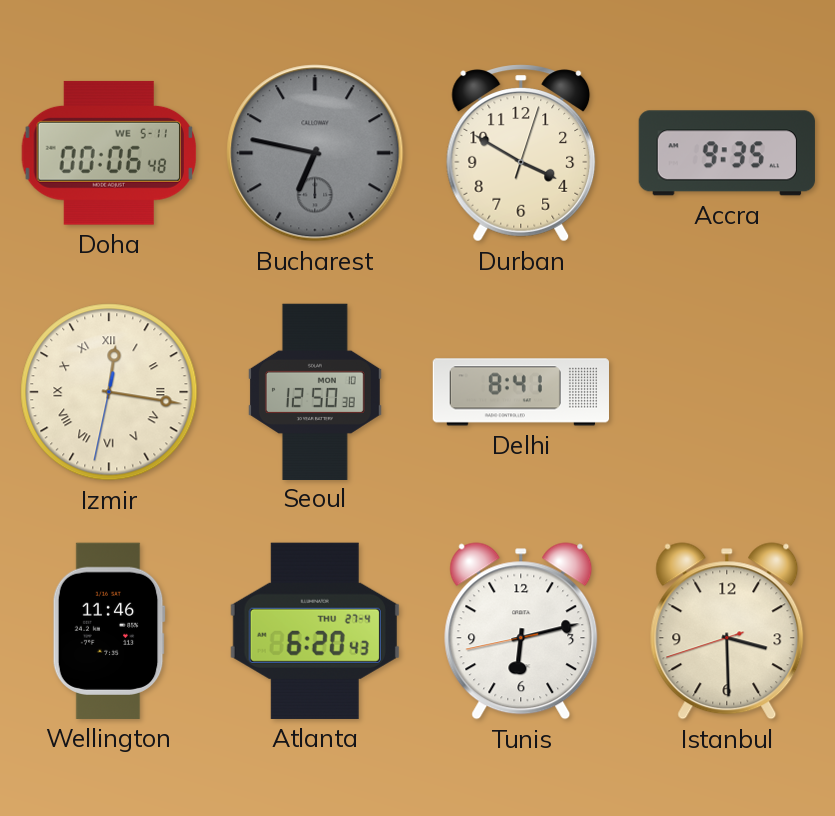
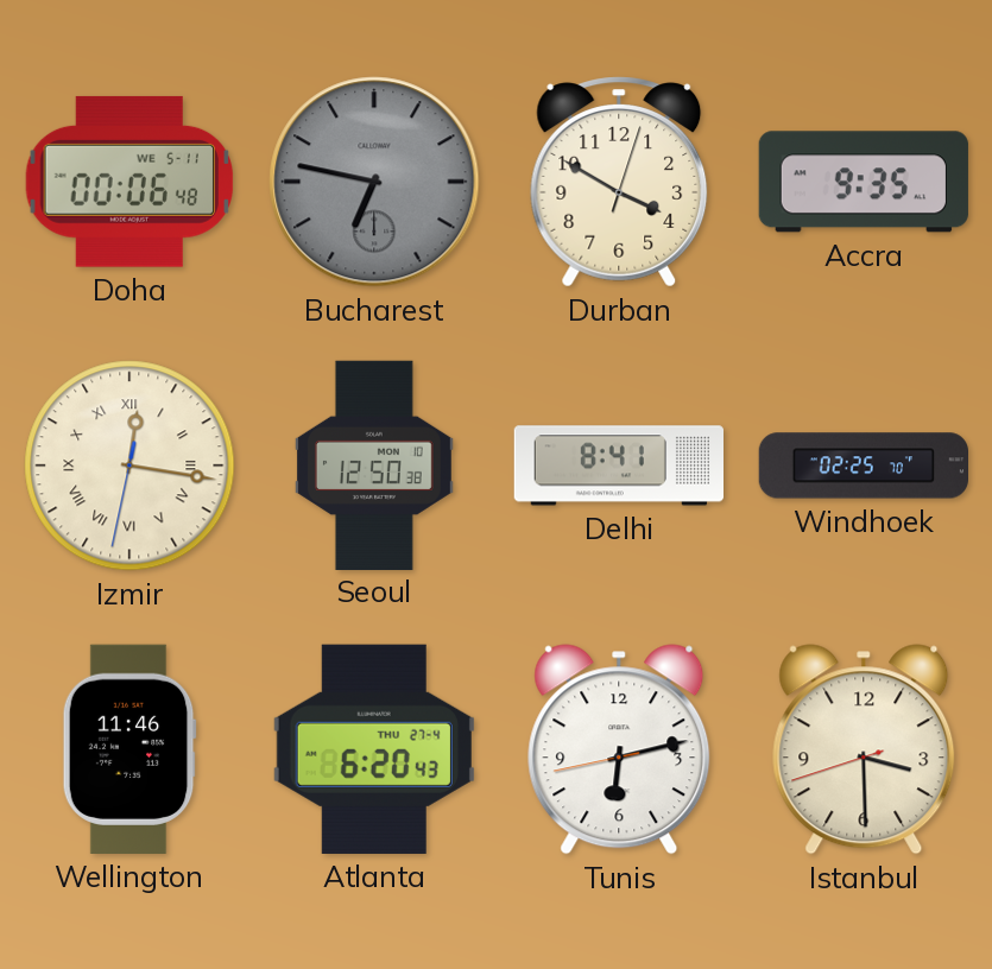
Windhoek: none -> 02:25
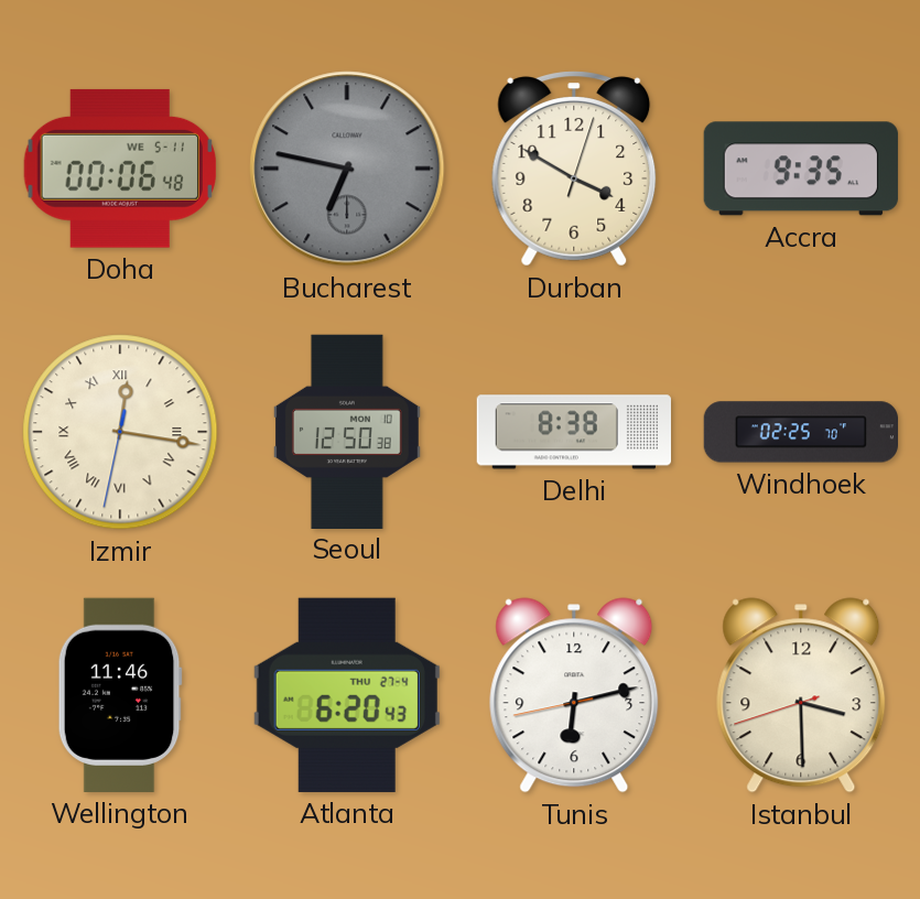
Delhi: 8:41 -> 8:38
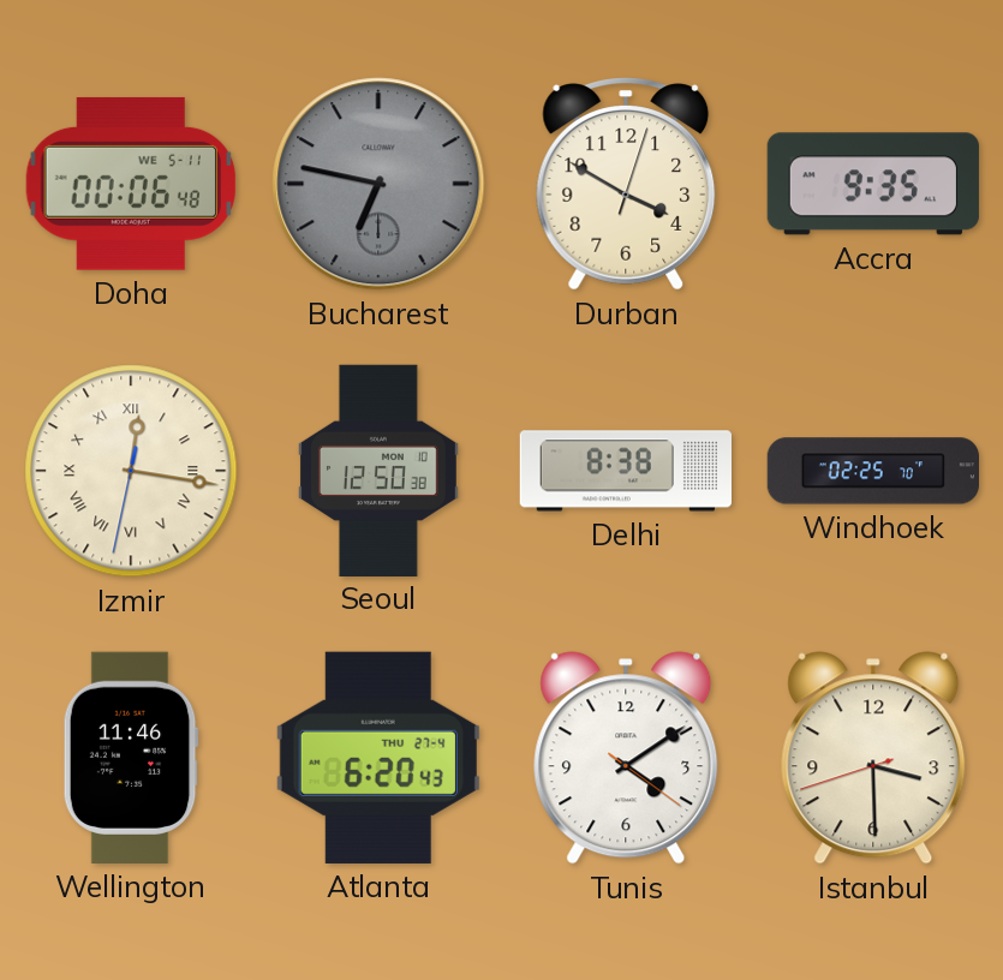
Tunis: 6:12 -> 4:09
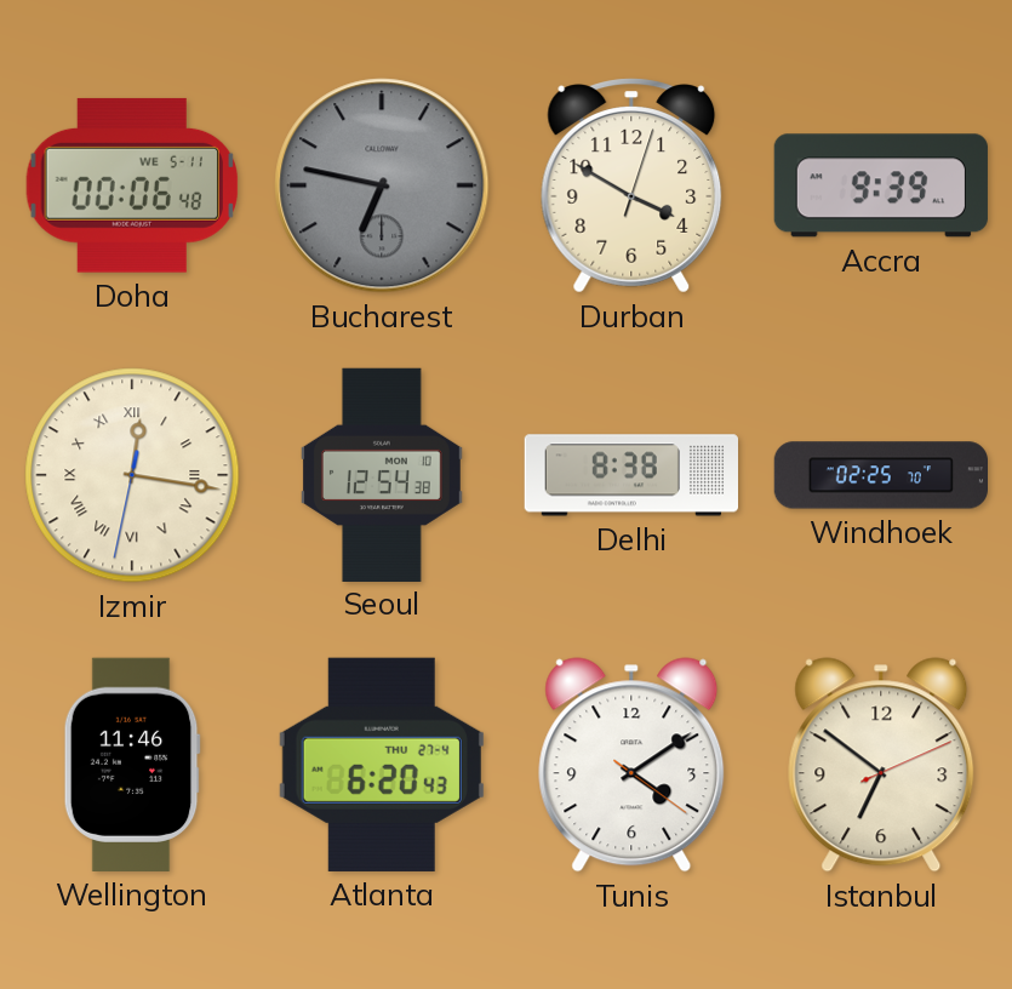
Accra: 9:35 -> 9:39
Seoul: 12:50 -> 12:54
Istanbul: 3:29 -> 6:51
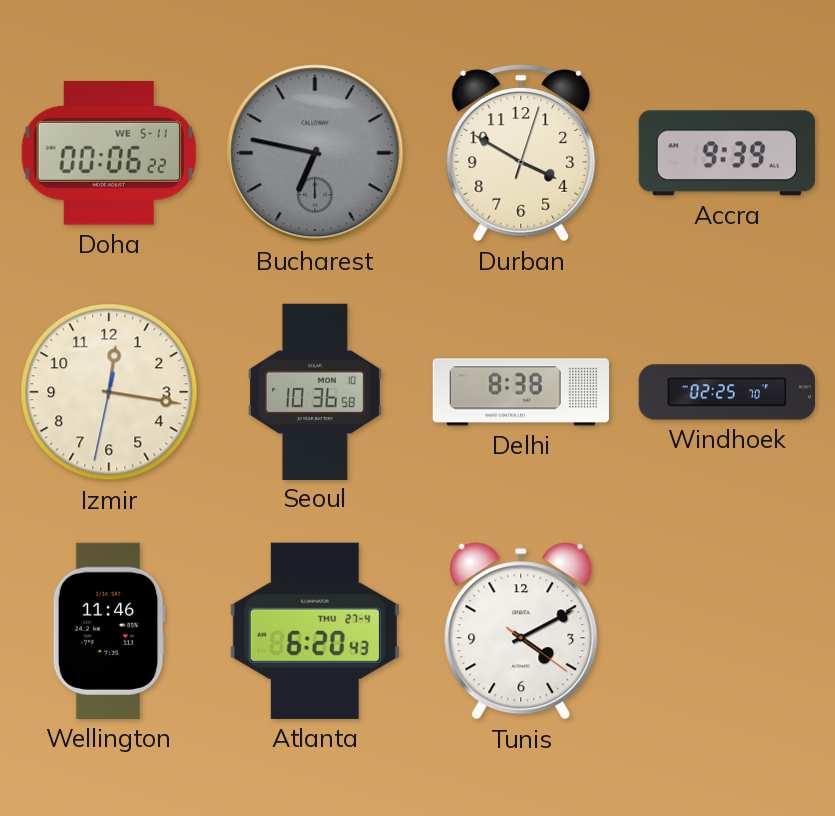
Doha: 00:06:48 -> 00:06:22
Izmir numerals: Roman -> Arabic
Seoul: 12:54 -> 10:36
Tunis: 4:09 -> 4:10
Istanbul: 6:51 -> none
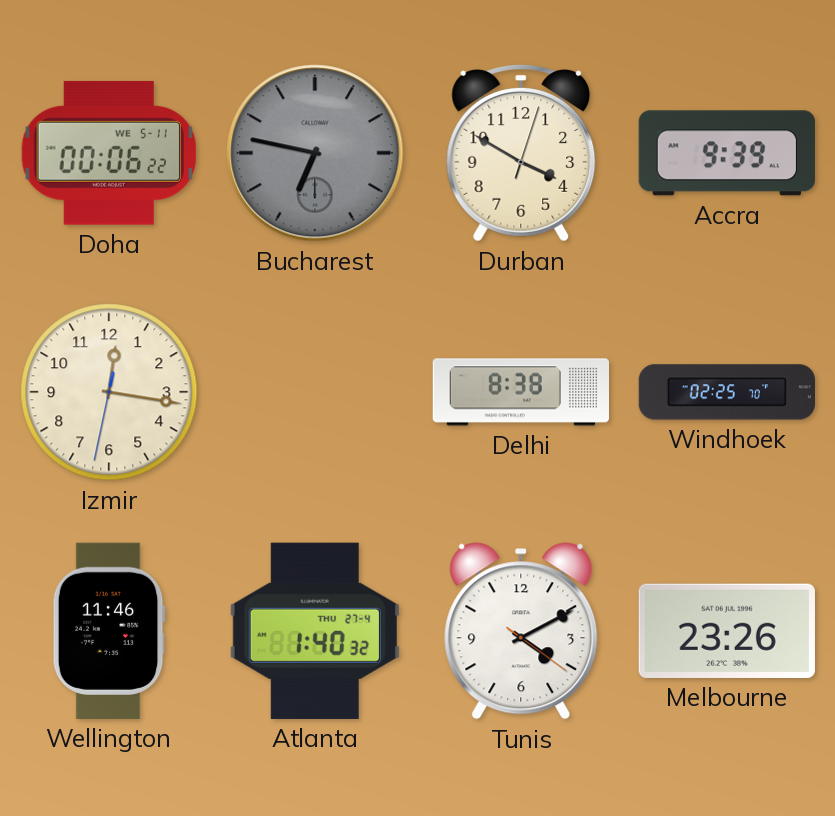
Seoul: 10:36 -> none
Atlanta: 6:20 -> 1:40
Melbourne: none -> 23:26
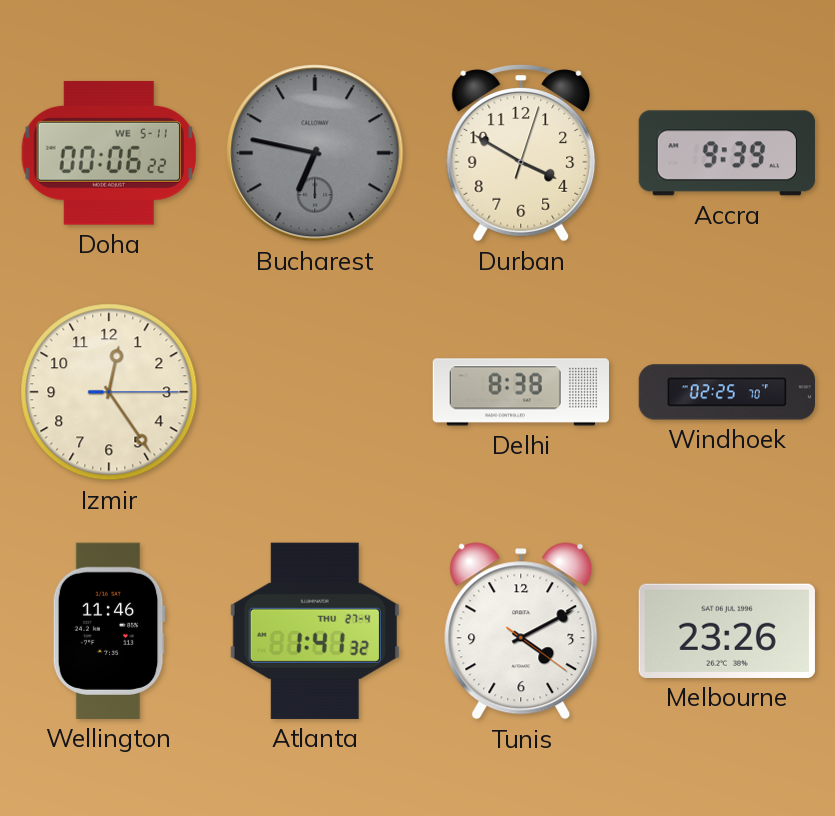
Izmir: 12:16 -> 12:24
Atlanta: 1:40 -> 1:41
